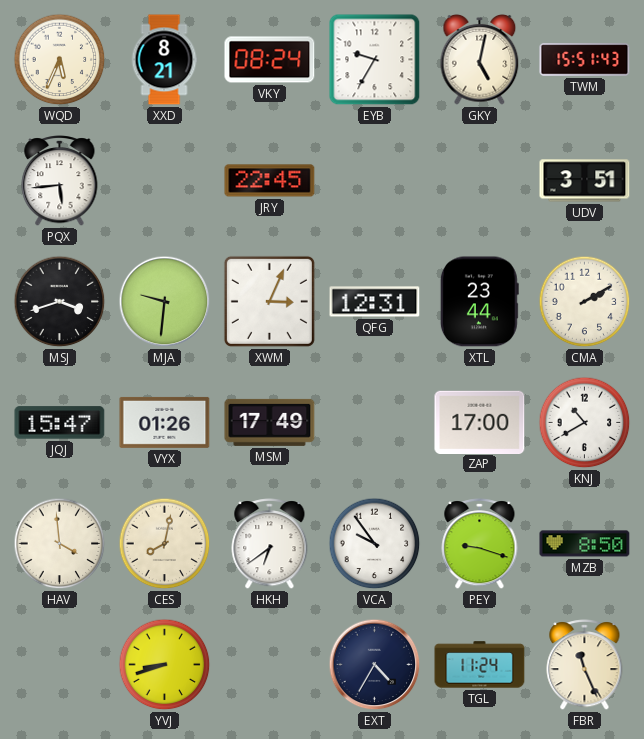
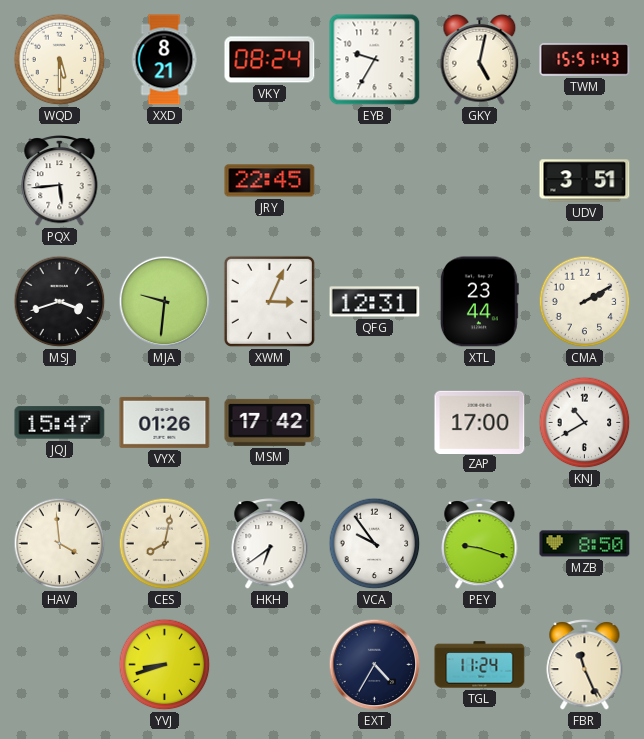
WQD: 5:34 -> 5:30
MSM: 17:49 -> 17:42
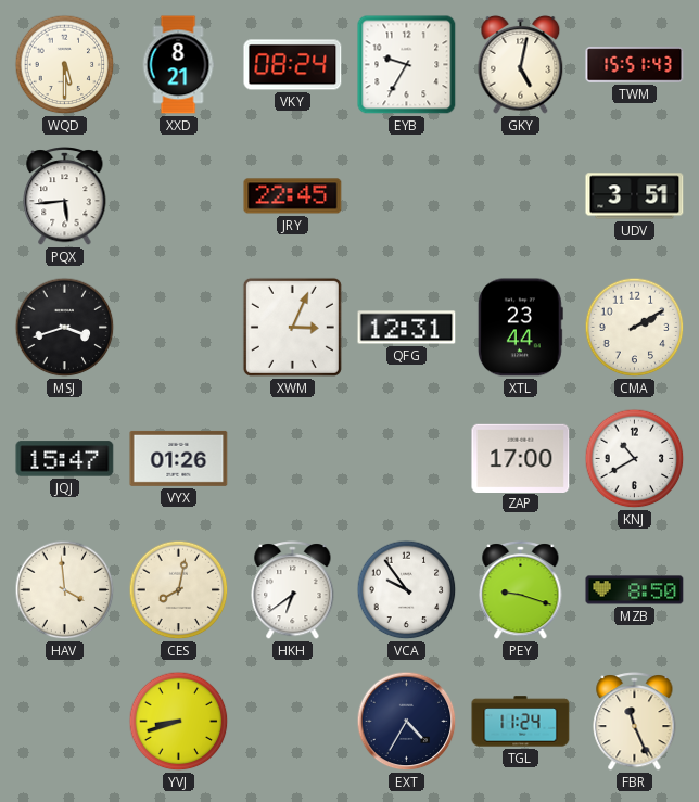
MJA: 9:31 -> none
MSM: 17:42 -> none
